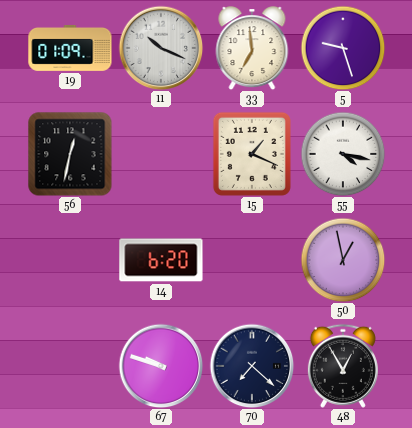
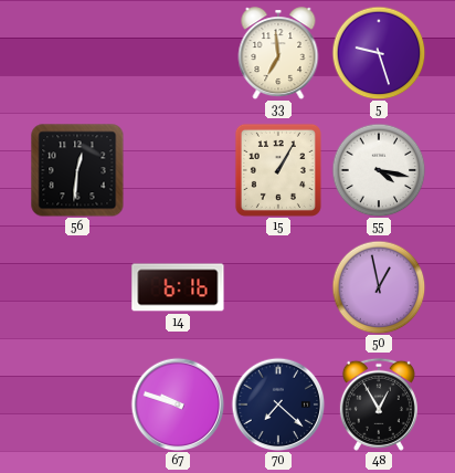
19: 01:09 -> none
11: 10:19 -> none
56: 12:32 -> 12:31
15: 1:19 -> 1:05
14: 6:20 -> 6:16
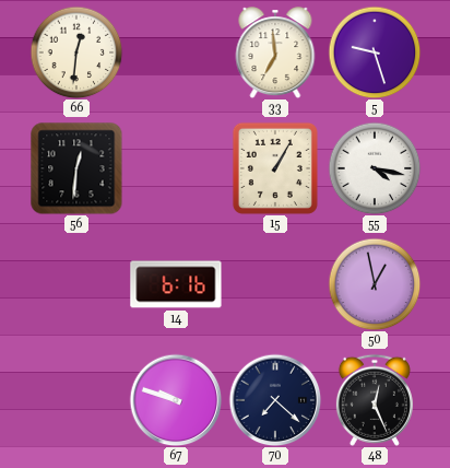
66: none -> 12:31
48: 12:55 -> 12:26
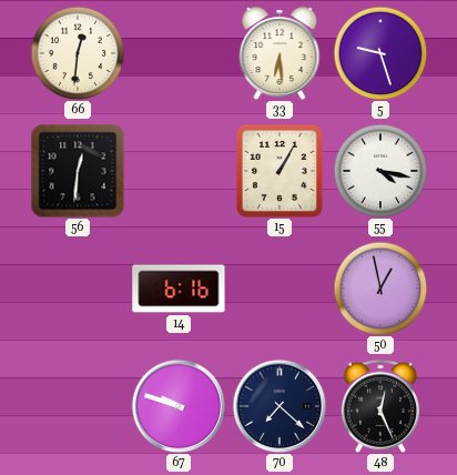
33: 6:59 -> 6:29
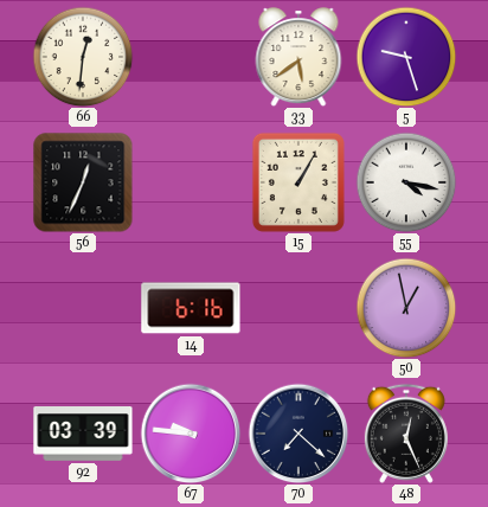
33: 6:29 -> 5:39
56: 12:31 -> 12:34
92: none -> 03:39
67: 9:48 -> 9:46
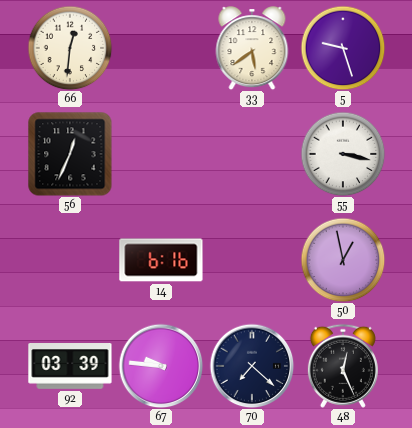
15: 1:05 -> none
55: 4:17 -> 3:17
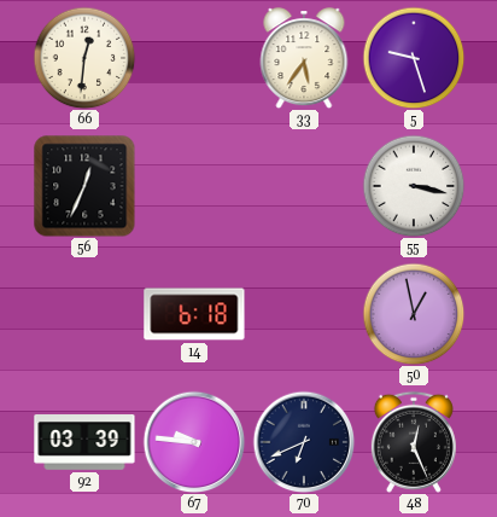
33: 5:39 -> 5:36
14: 6:16 -> 6:18
70: 7:22 -> 6:41
